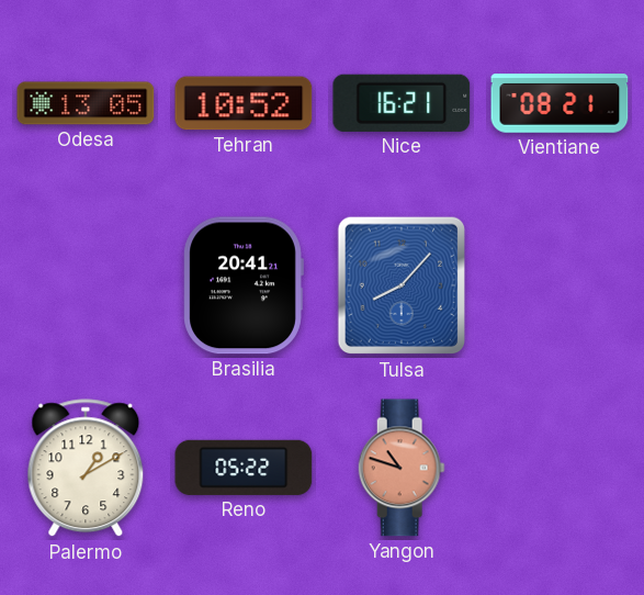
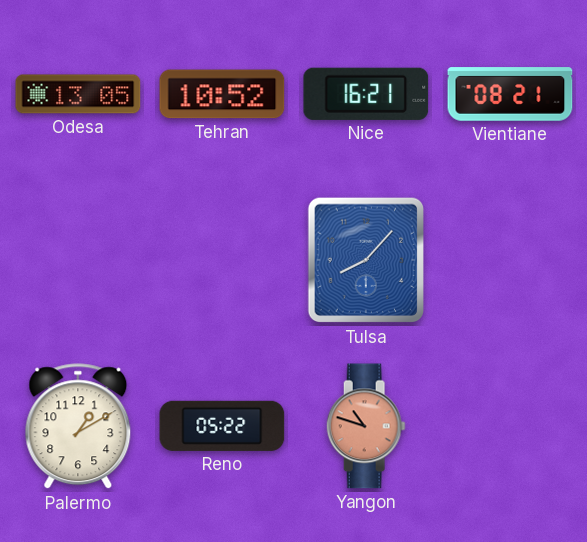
Brasilia: 20:41 -> none
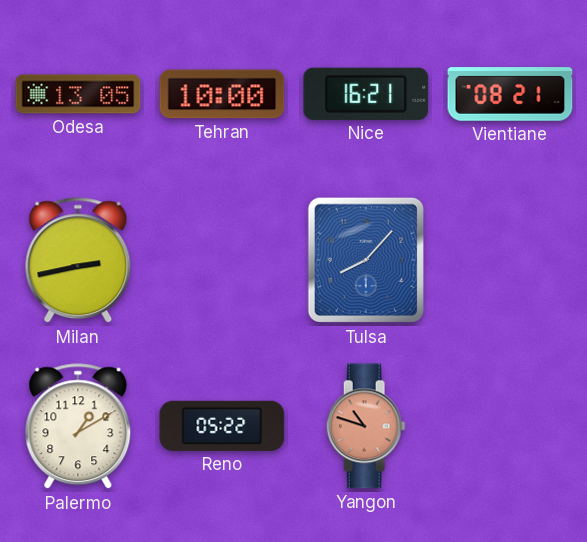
Tehran: 10:52 -> 10:00
Milan: none -> 2:43
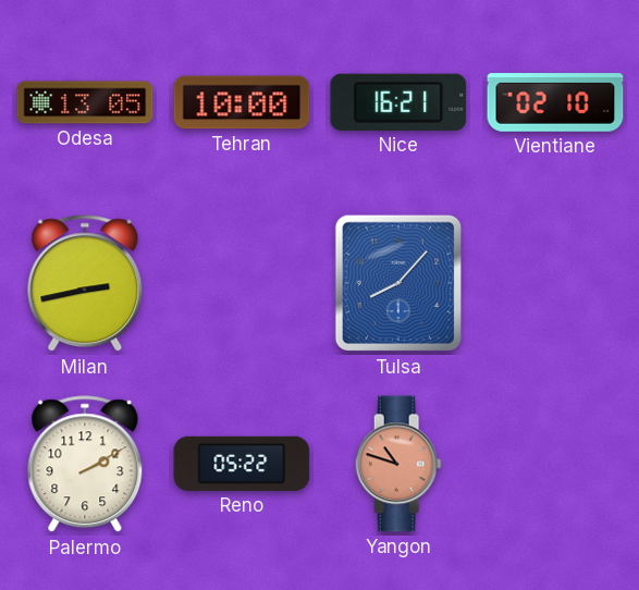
Vientiane: 08:21 -> 02:10
Palermo: 1:10 -> 2:10
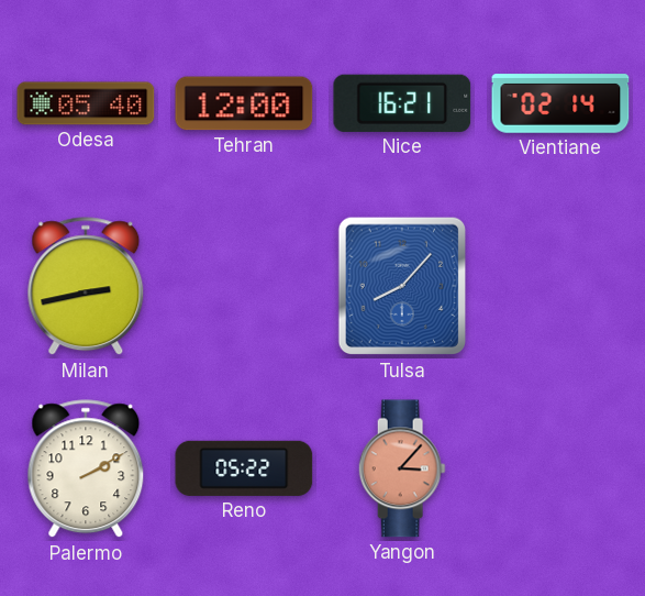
Odesa: 13:05 -> 05:40
Tehran: 10:00 -> 12:00
Vientiane: 02:10 -> 02:14
Yangon: 10:48 -> 3:07
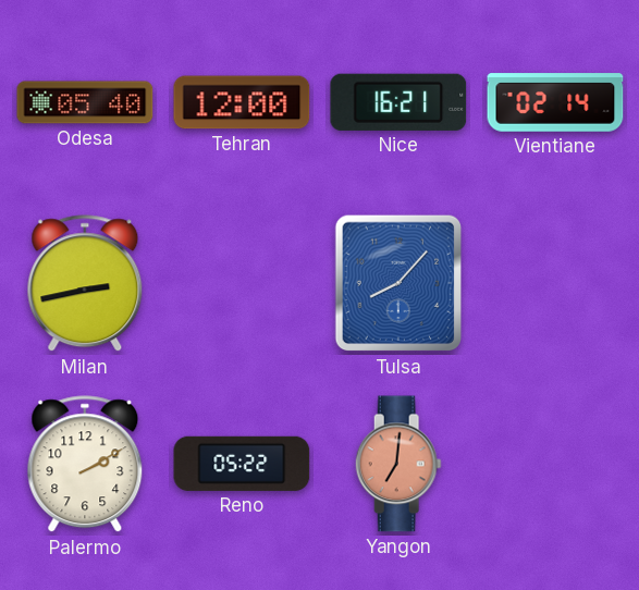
Yangon: 3:07 -> 7:01
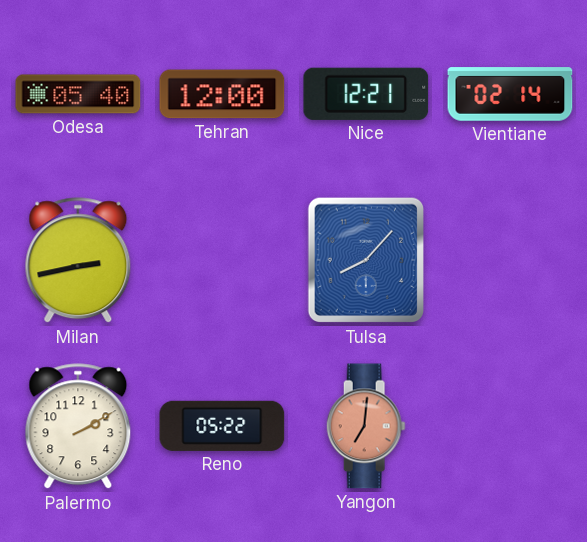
Nice: 16:21 -> 12:21
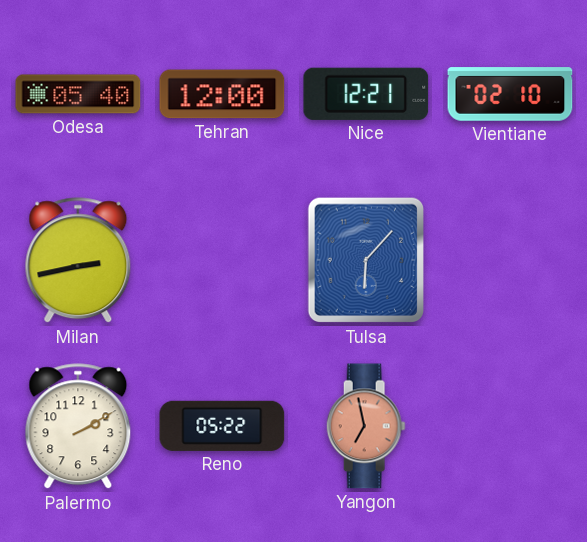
Vientiane: 02:14 -> 02:10
Tulsa: 8:07 -> 6:07
Yangon: 7:01 -> 6:58
